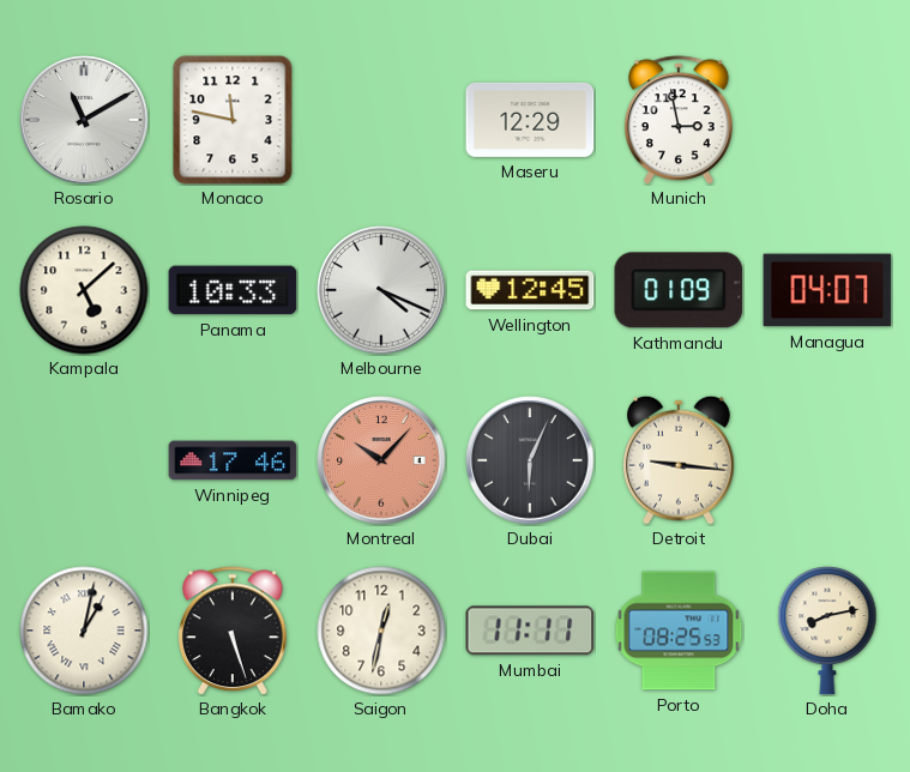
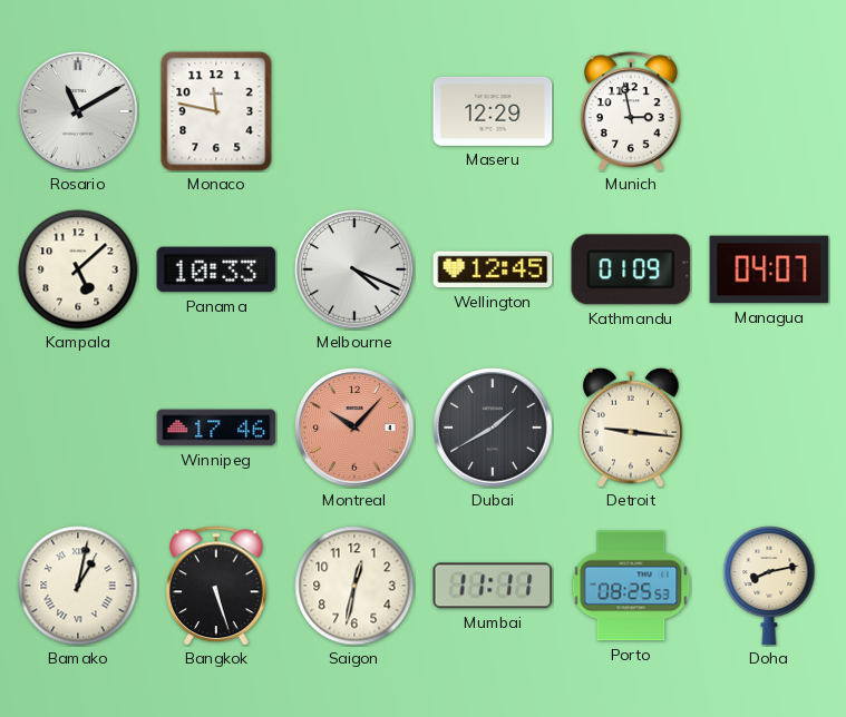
Dubai: 6:04 -> 1:40
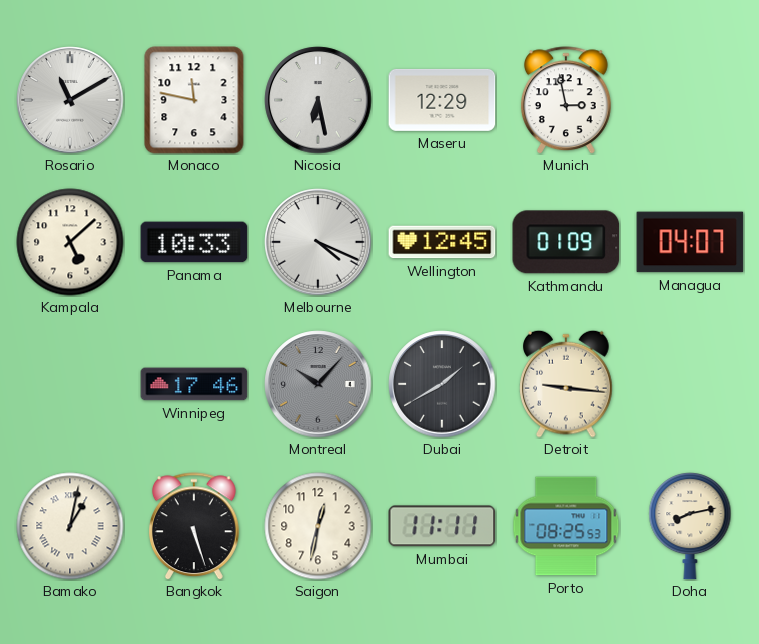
Nicosia: none -> 6:28
Montreal dial: salmon -> grey
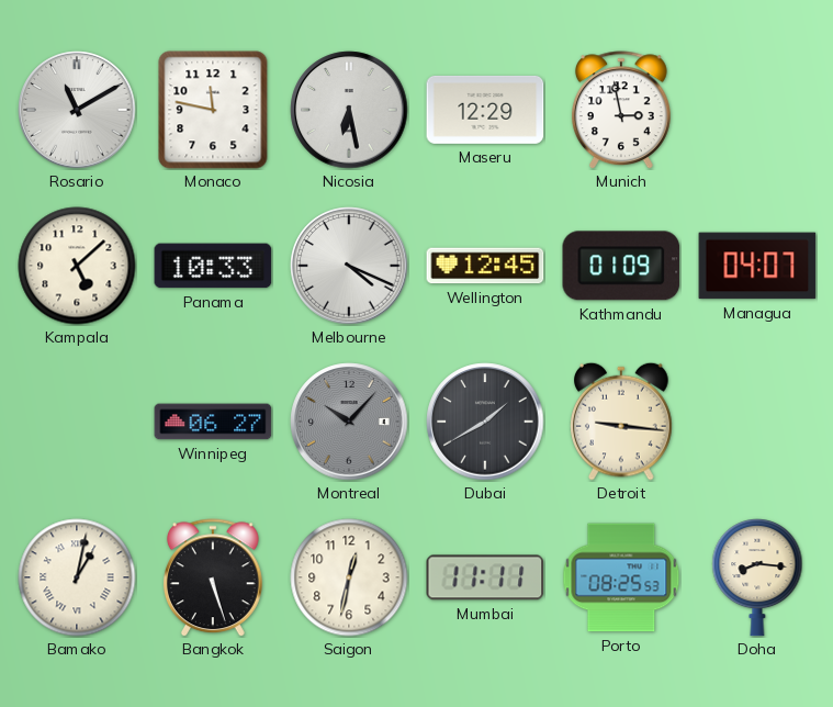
Winnipeg: 17:46 -> 06:27
Doha: 8:13 -> 8:16
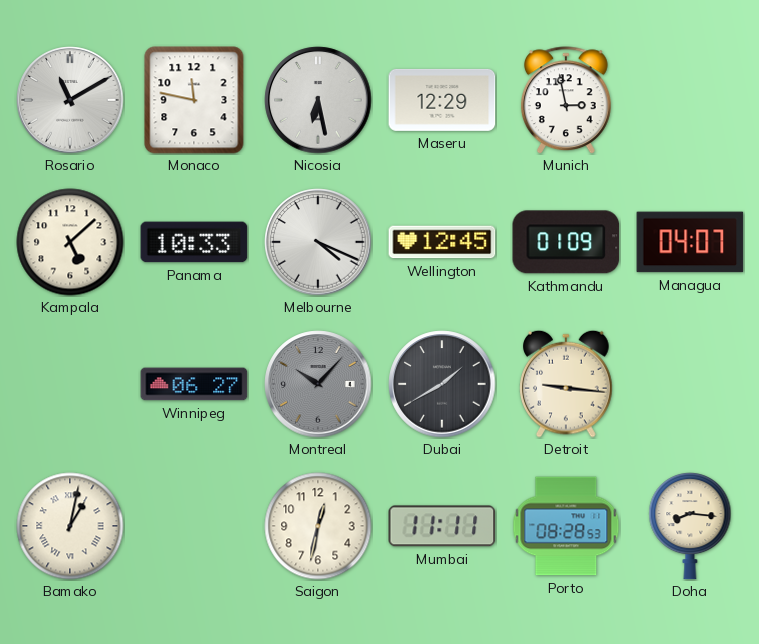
Bangkok: 5:27 -> none
Porto: 08:25 -> 08:28
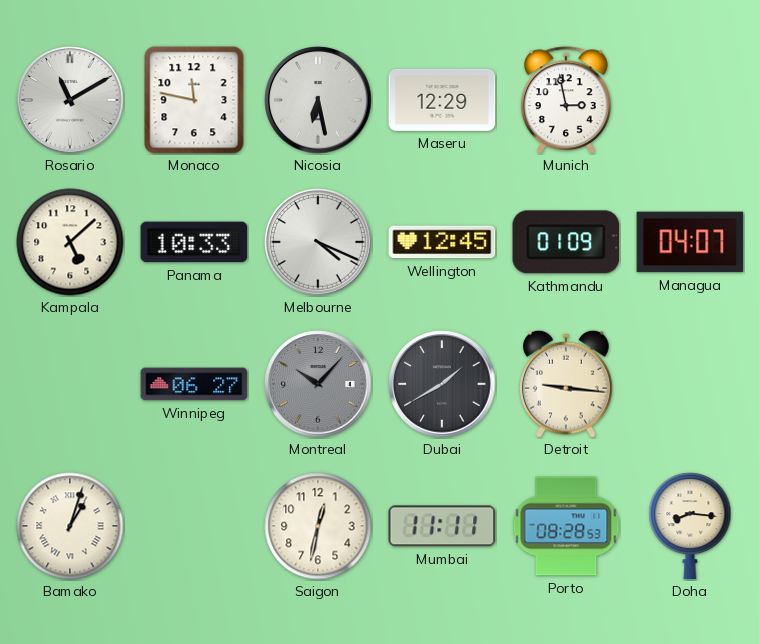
Bamako: 1:02 -> 1:03
